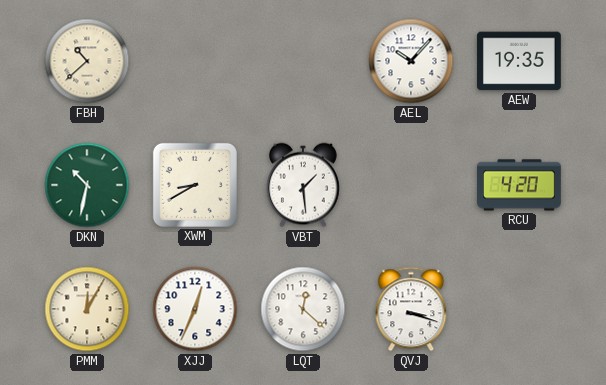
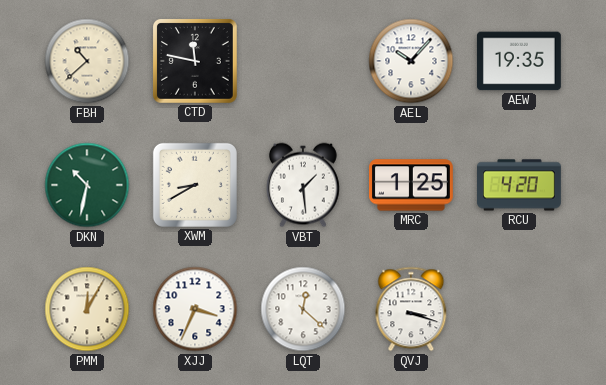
CTD: none -> 11:47
MRC: none -> 1:25
XJJ: 12:34 -> 3:34
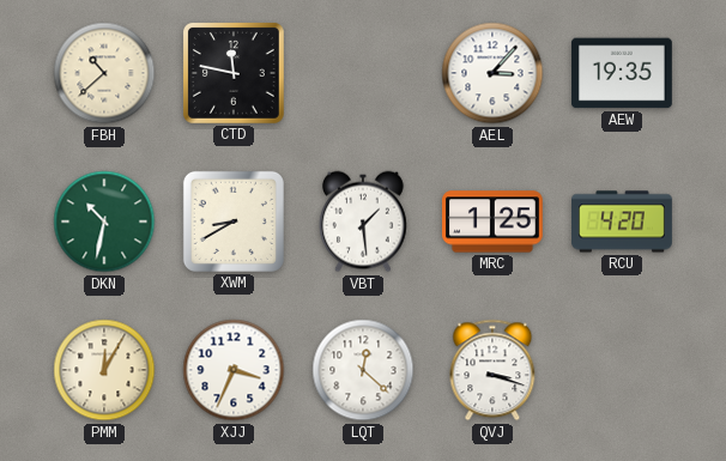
AEL: 10:07 -> 3:07
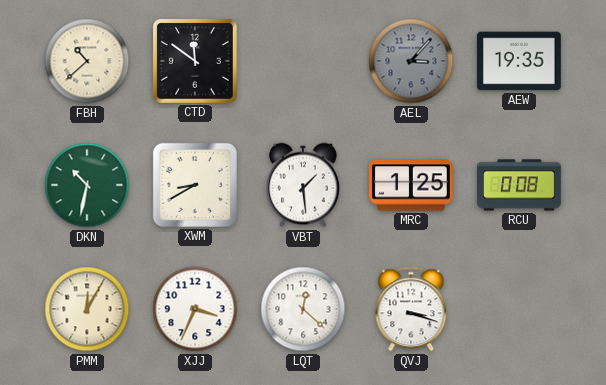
CTD: 11:47 -> 11:51
AEL dial: white -> grey
RCU: 4:20 -> 0:08
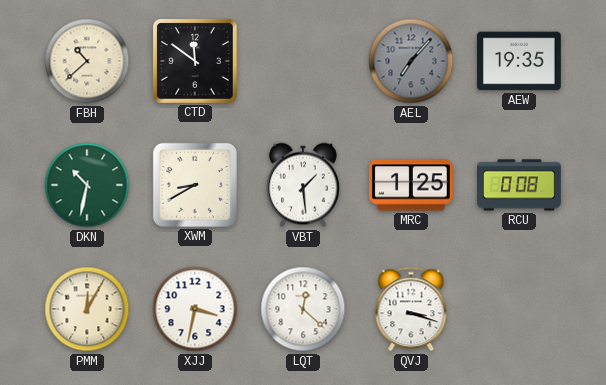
AEL: 3:07 -> 7:07
XJJ: 3:34 -> 3:32
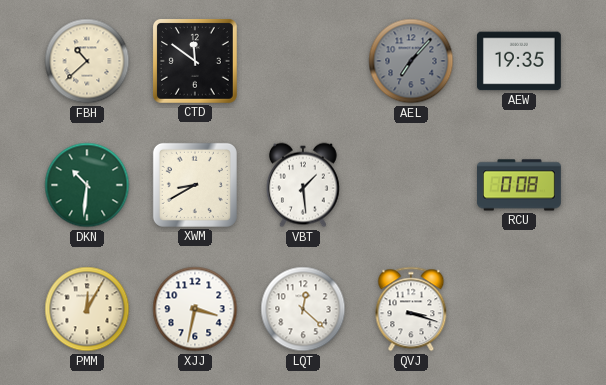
DKN: 10:32 -> 10:31
MRC: 1:25 -> none
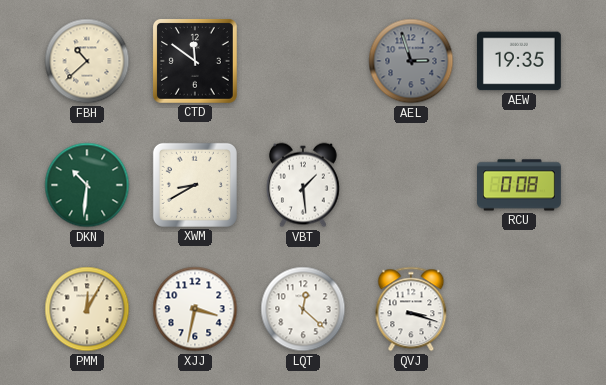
AEL: 7:07 -> 2:57
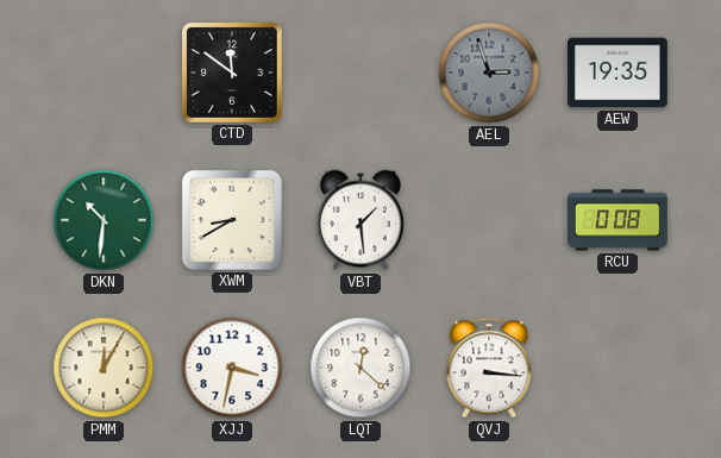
FBH: 10:38 -> none
QVJ: 3:18 -> 3:16
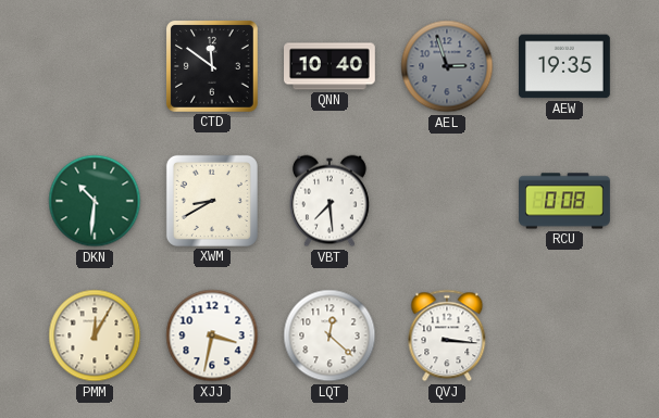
QNN: none -> 10:40
VBT: 1:29 -> 7:29
